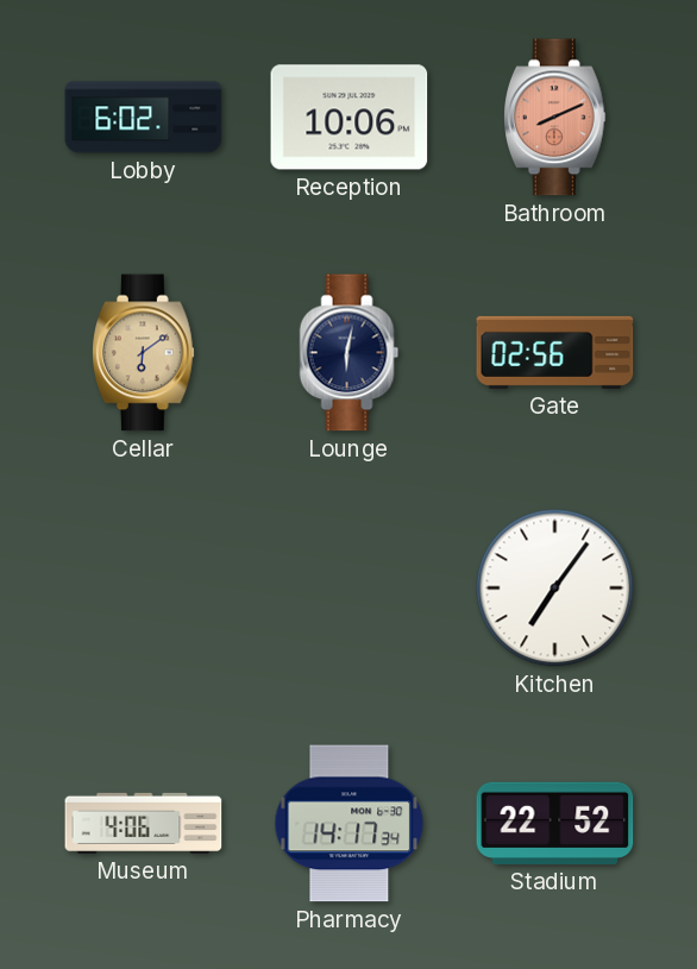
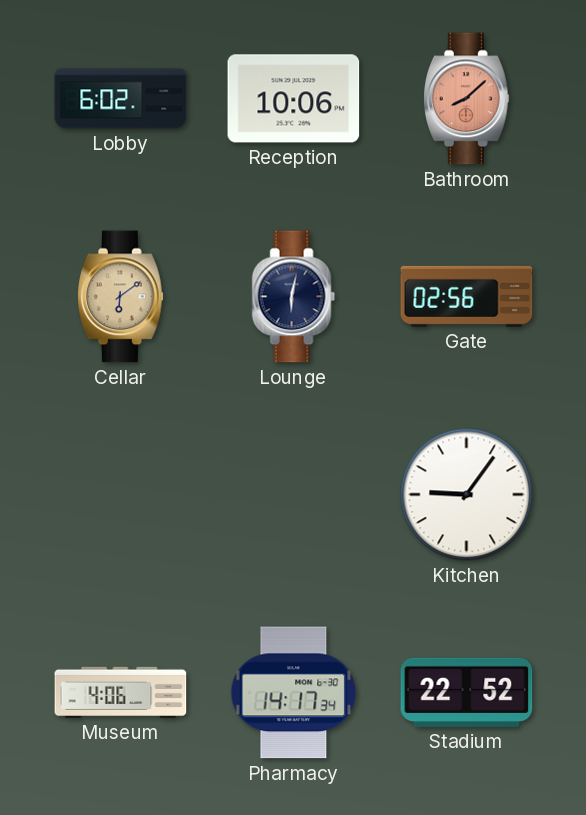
Bathroom: 8:11 -> 8:08
Kitchen: 7:06 -> 9:06
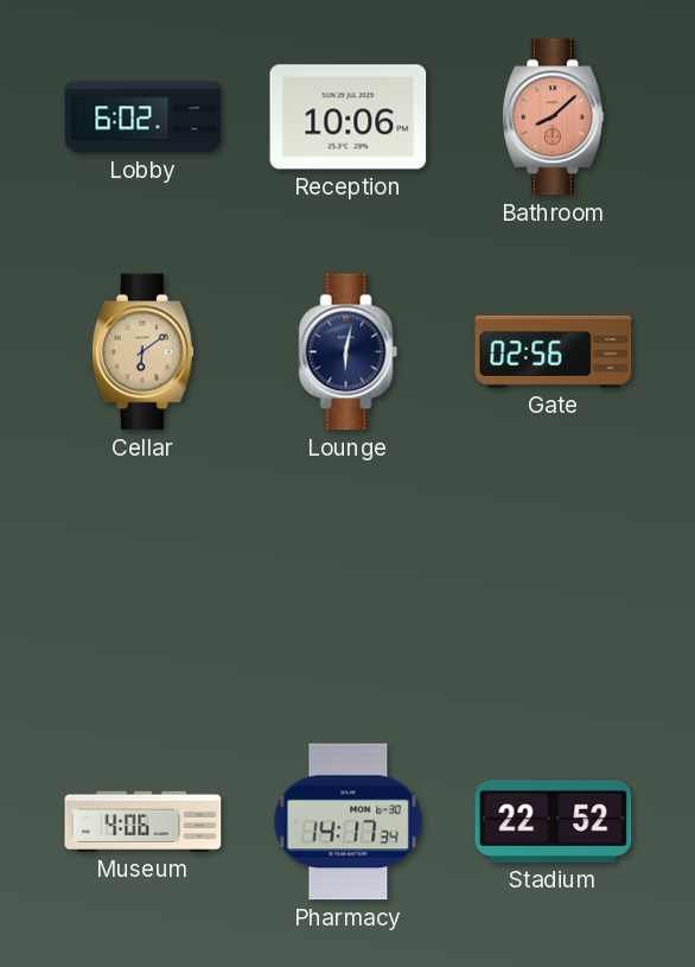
Kitchen: 9:06 -> none
